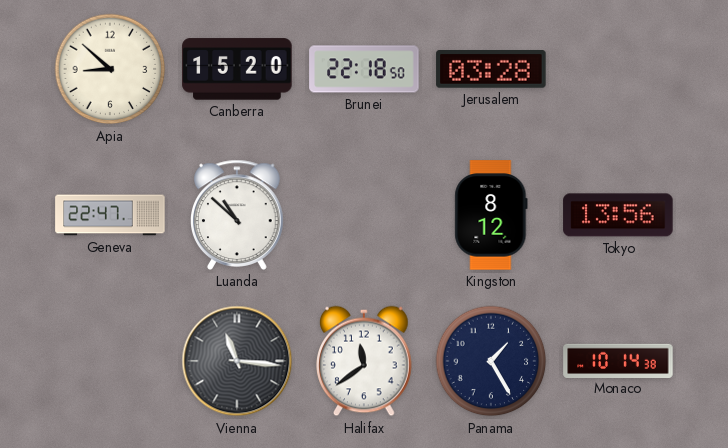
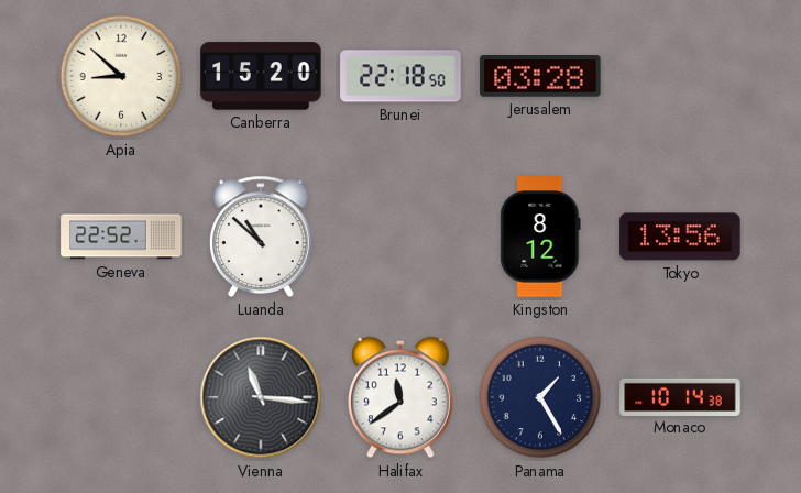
Geneva: 22:47 -> 22:52
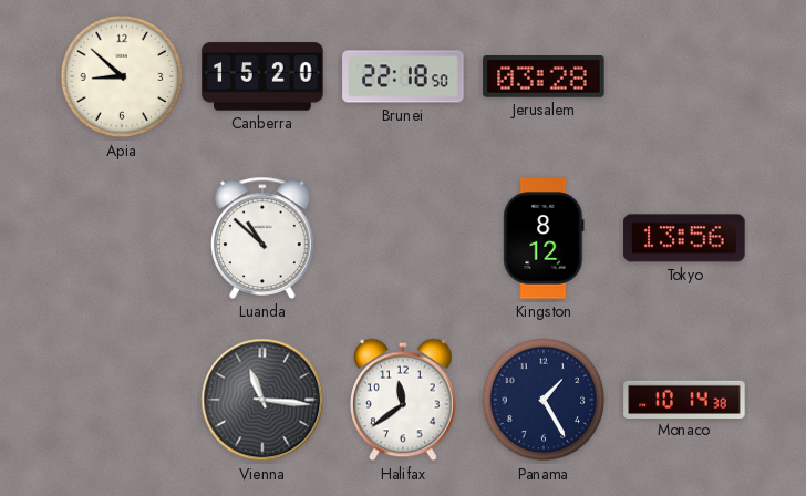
Geneva: 22:52 -> none
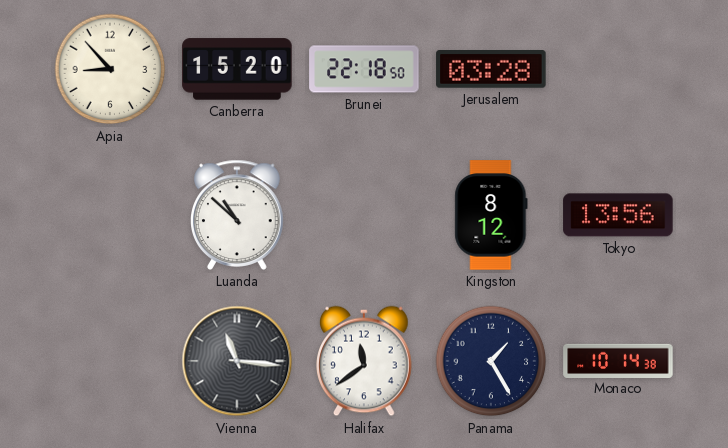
Apia: 8:52 -> 8:53
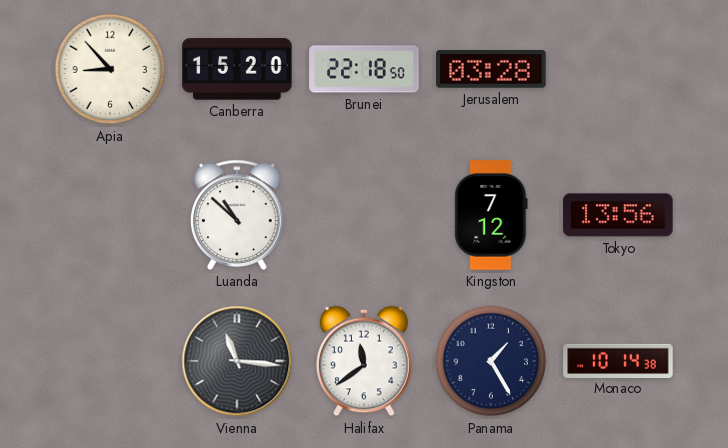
Kingston: 8:12 -> 7:12
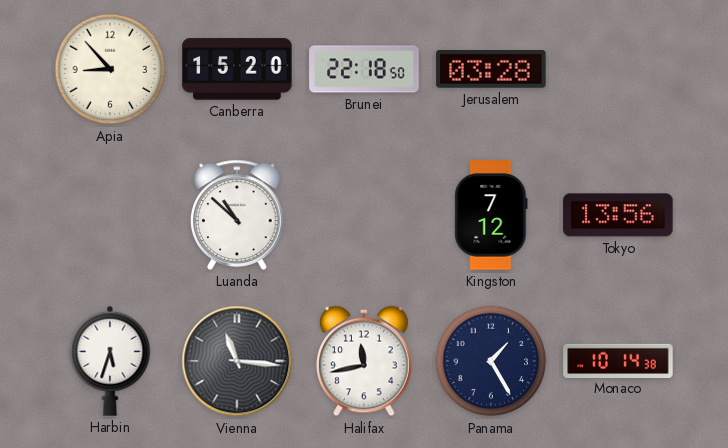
Harbin: none -> 5:33
Halifax: 11:39 -> 11:43
